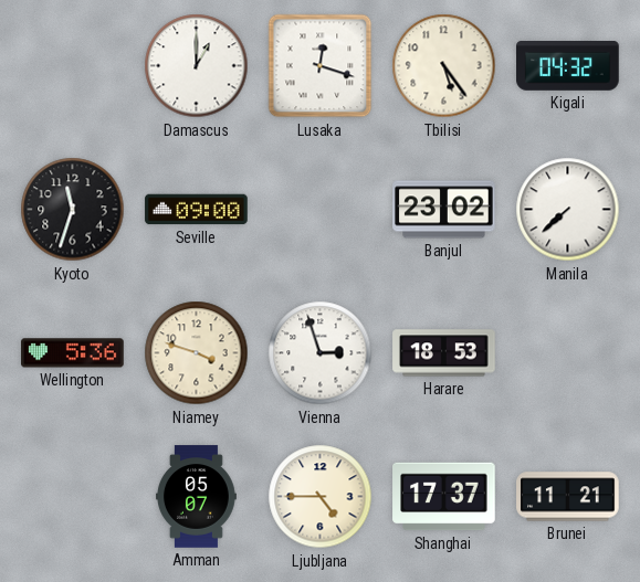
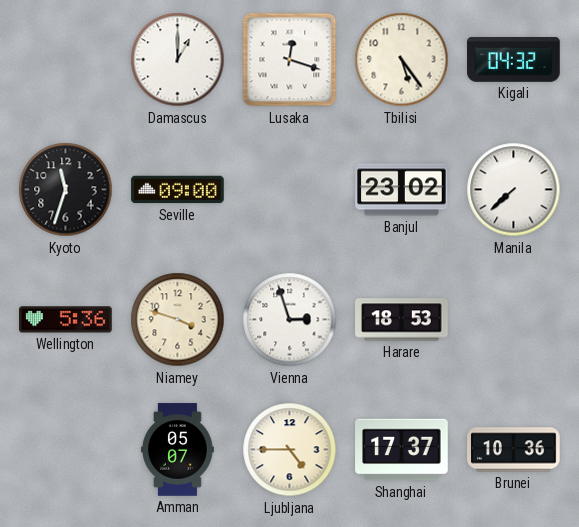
Brunei: 11:21 -> 10:36
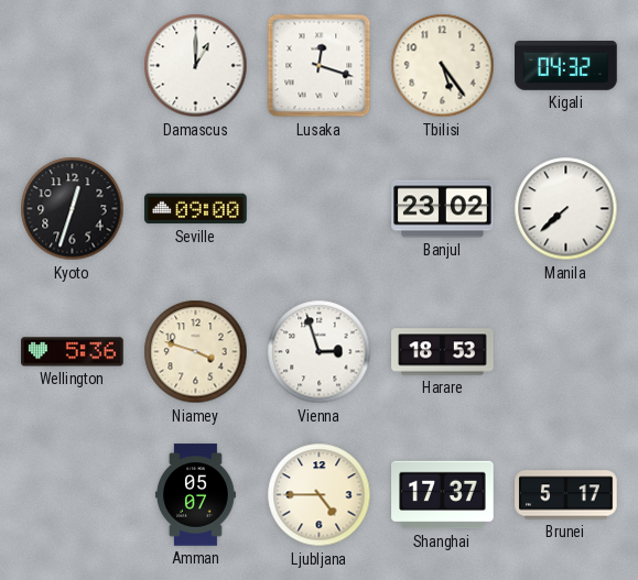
Kyoto: 11:33 -> 12:33
Brunei: 10:36 -> 5:17
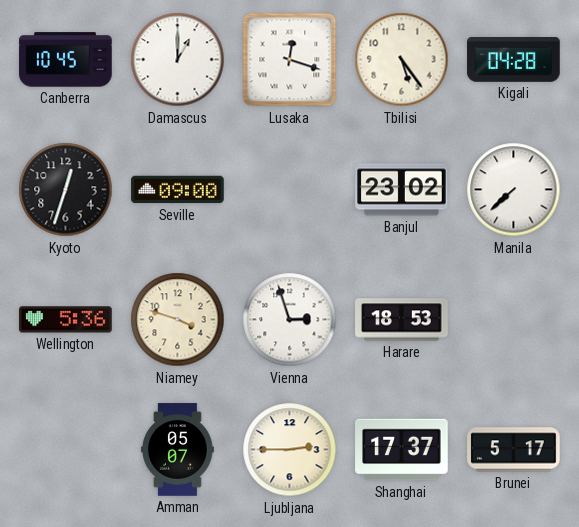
Canberra: none -> 10:45
Kigali: 04:32 -> 04:28
Ljubljana: 4:45 -> 2:45
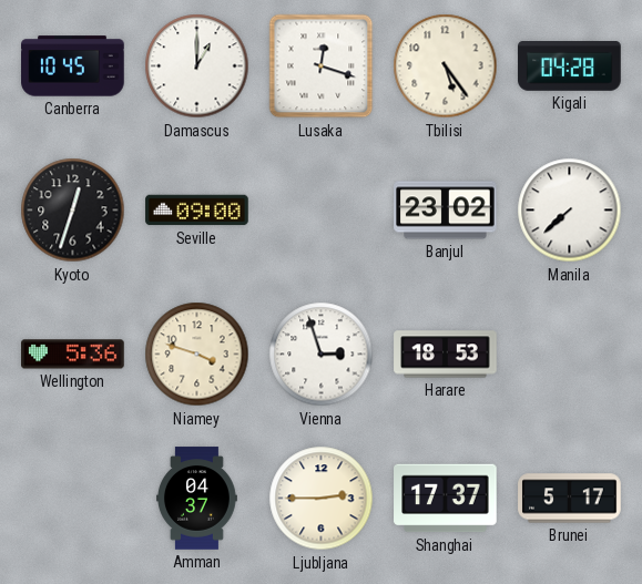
Amman: 05:07 -> 04:37
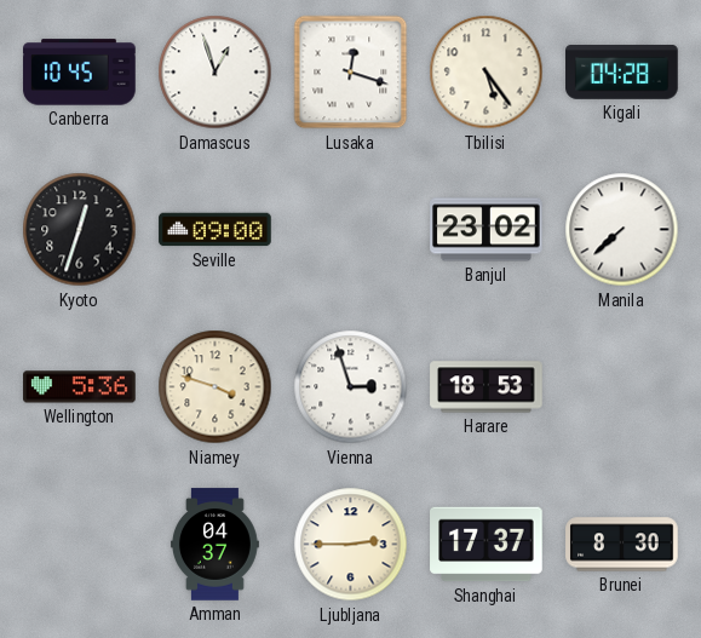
Damascus: 1:00 -> 12:57
Brunei: 5:17 -> 8:30
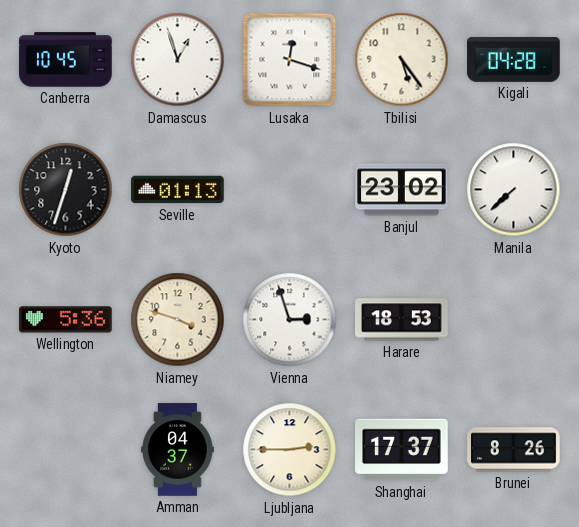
Seville: 09:00 -> 01:13
Brunei: 8:30 -> 8:26
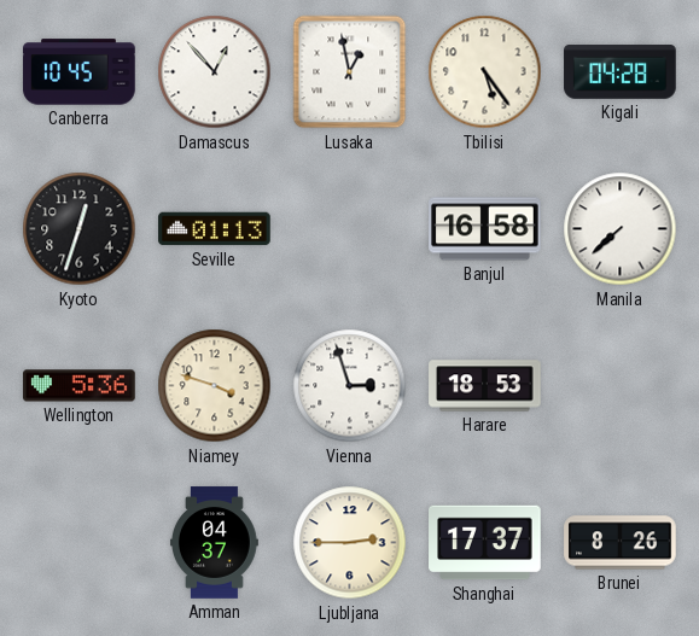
Damascus: 12:57 -> 12:53
Lusaka: 12:18 -> 12:58
Banjul: 23:02 -> 16:58
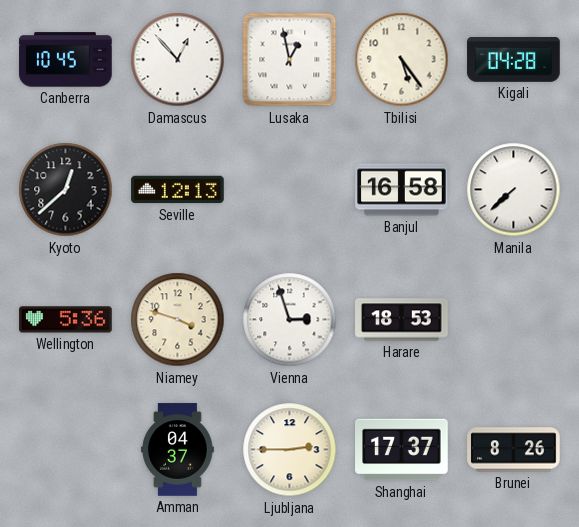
Kyoto: 12:33 -> 12:38
Seville: 01:13 -> 12:13
